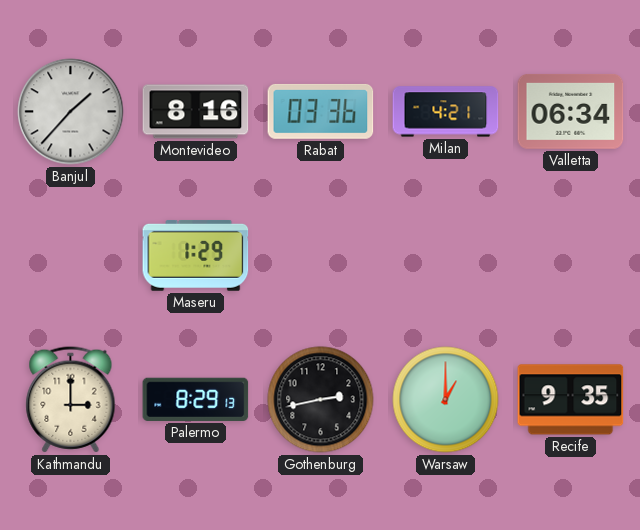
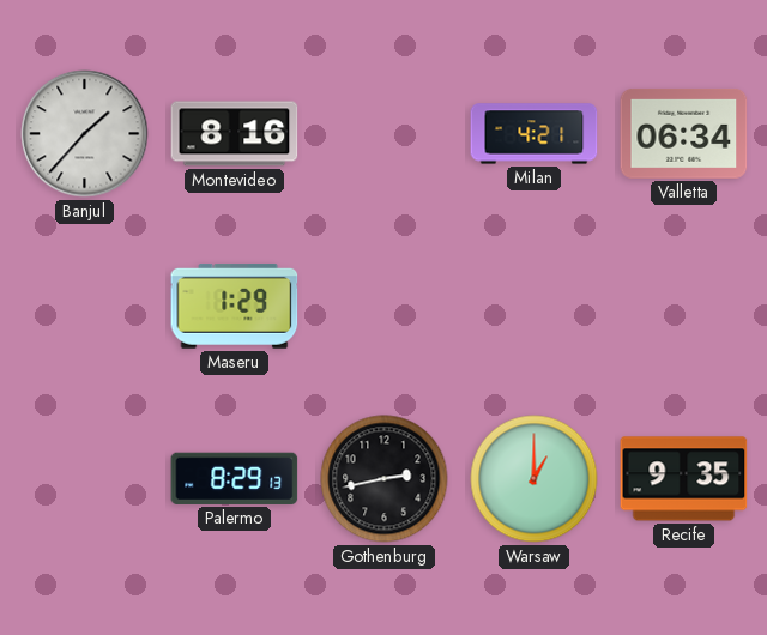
Rabat: 03:36 -> none
Kathmandu: 3:00 -> none
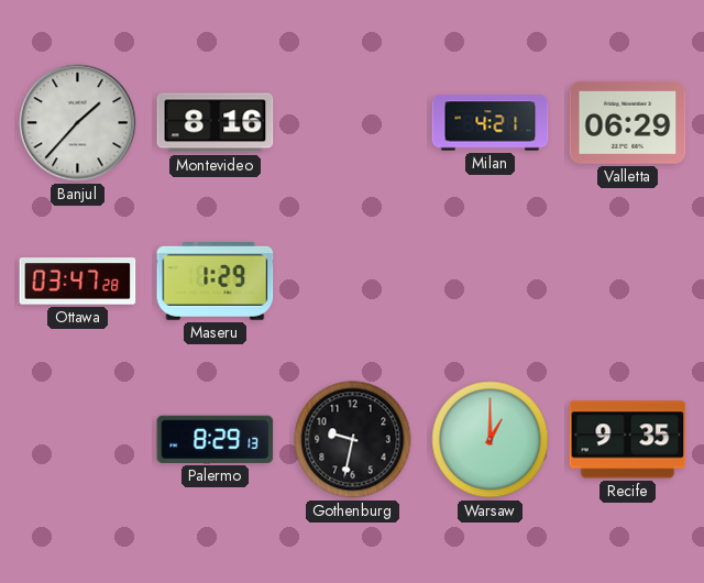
Valletta: 06:34 -> 06:29
Ottawa: none -> 03:47
Gothenburg: 2:43 -> 9:32
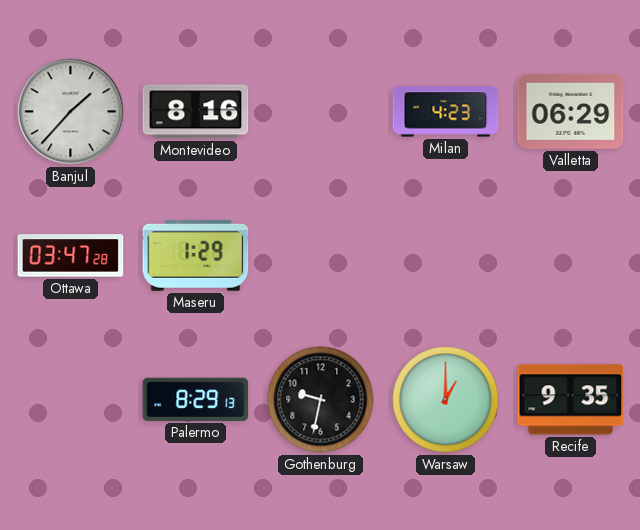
Milan: 4:21 -> 4:23
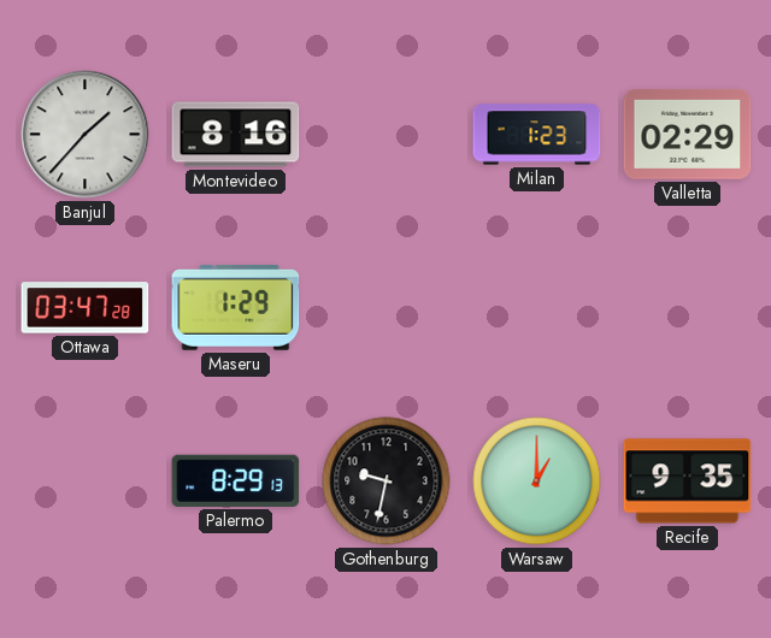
Milan: 4:23 -> 1:23
Valletta: 06:29 -> 02:29
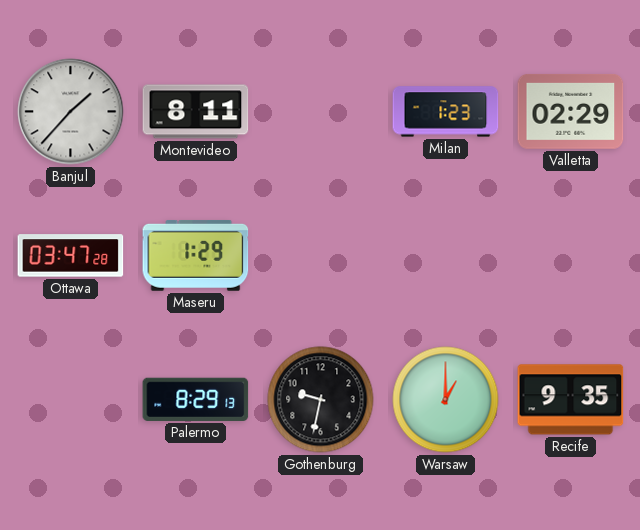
Montevideo: 8:16 -> 8:11
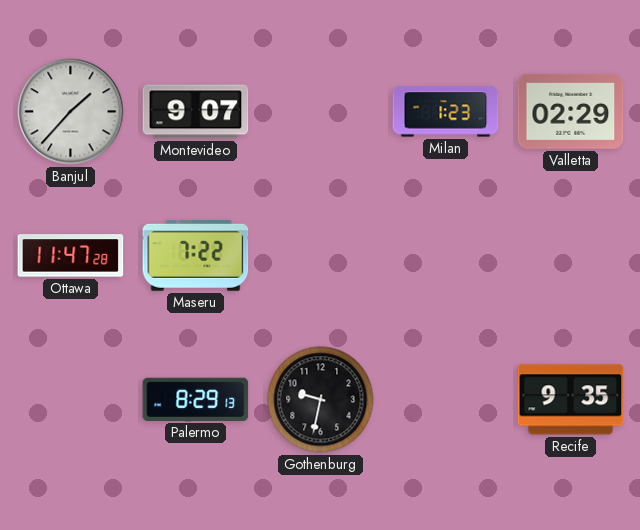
Montevideo: 8:11 -> 9:07
Ottawa: 03:47 -> 11:47
Maseru: 1:29 -> 7:22
Warsaw: 1:00 -> none
